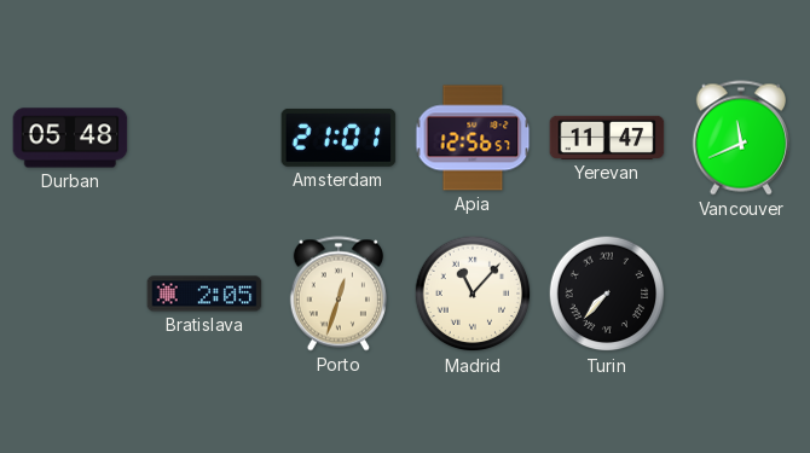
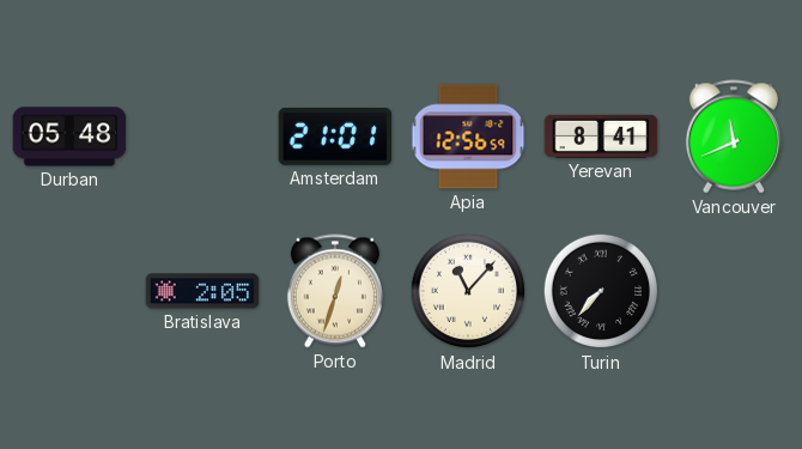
Apia: 12:56:57 -> 12:56:59
Yerevan: 11:47 -> 8:41
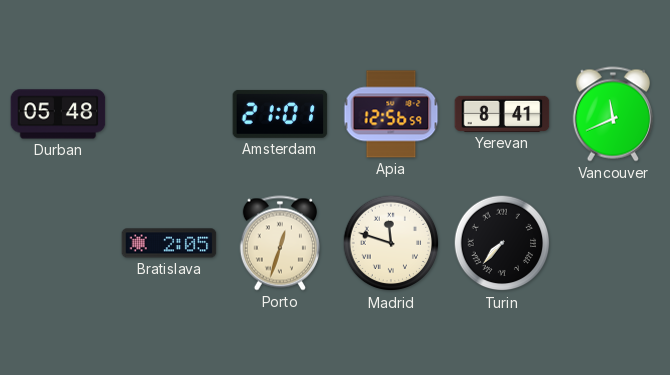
Madrid: 11:07 -> 11:48
